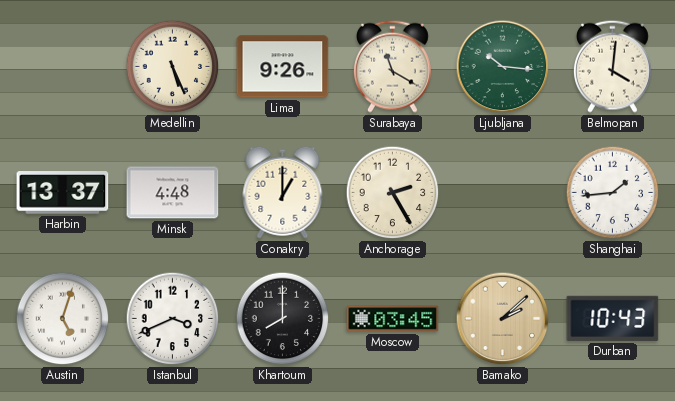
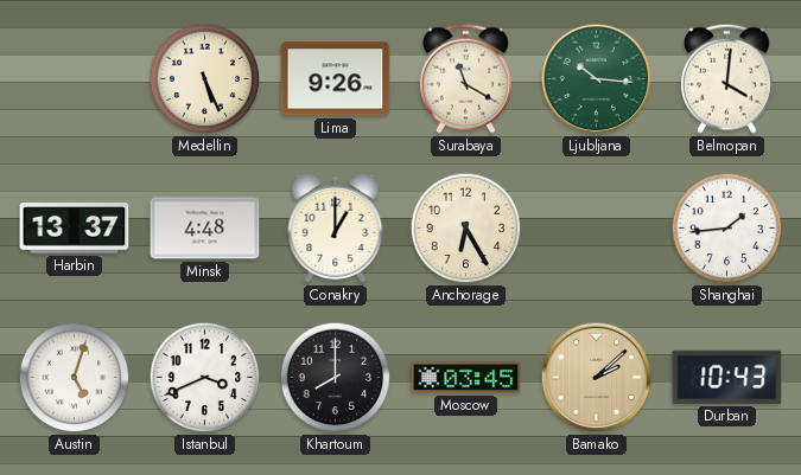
Anchorage: 2:25 -> 6:25
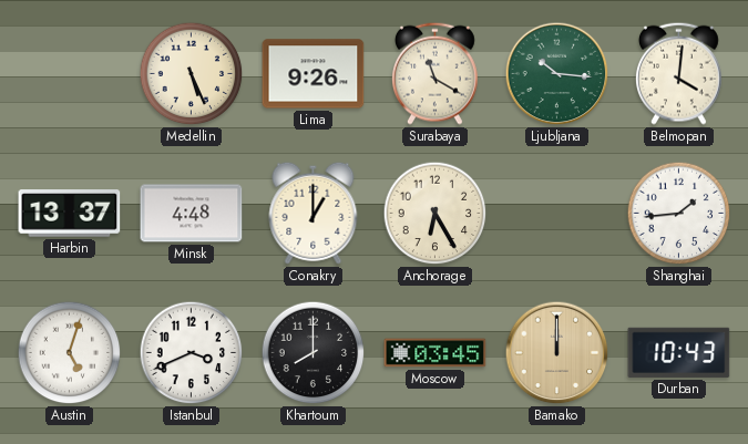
Bamako: 2:08 -> 12:00
